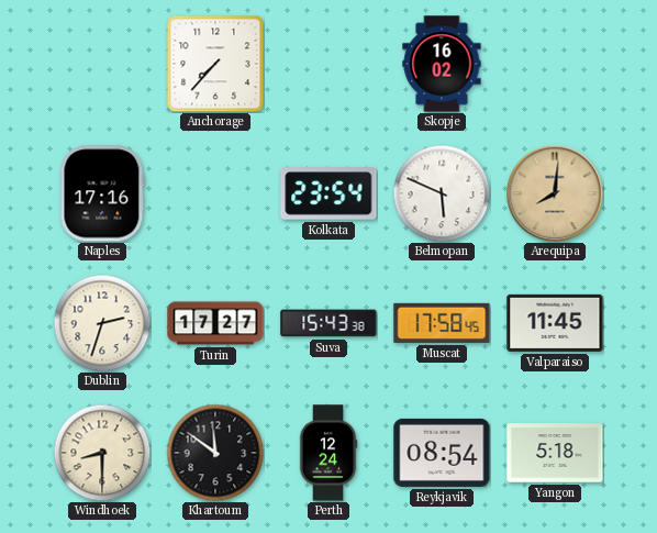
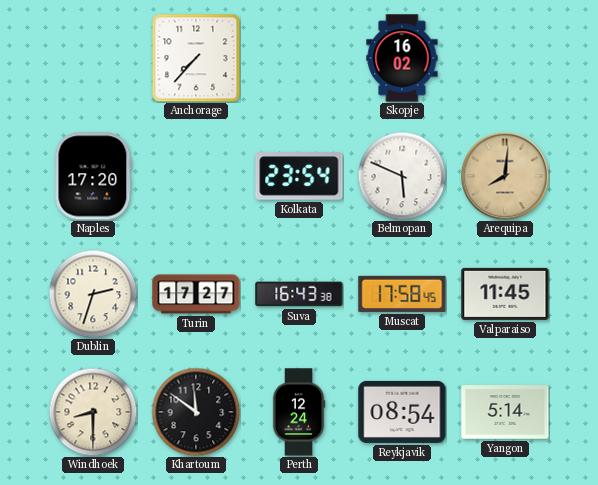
Naples: 17:16 -> 17:20
Suva: 15:43 -> 16:43
Yangon: 5:18 -> 5:14
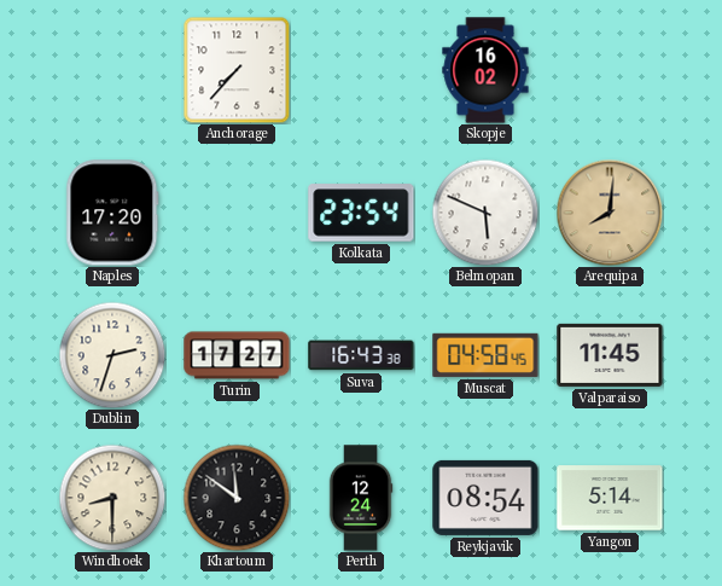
Muscat: 17:58 -> 04:58
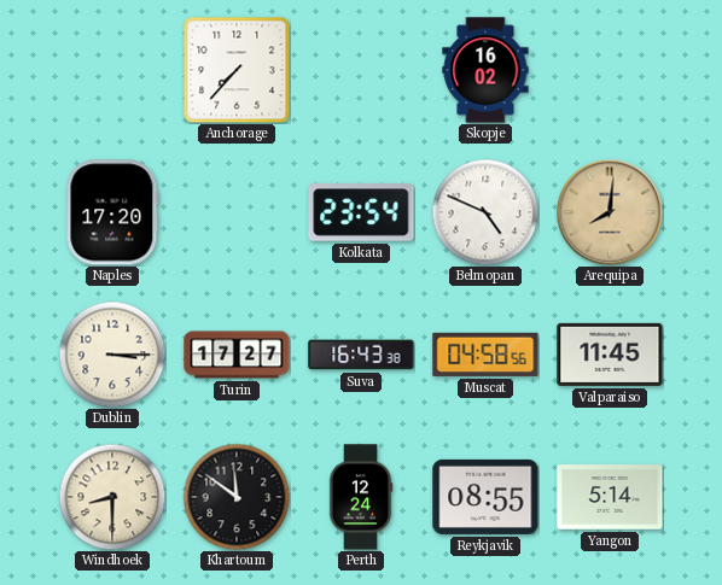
Belmopan: 5:49 -> 4:49
Dublin: 2:33 -> 3:15
Muscat: 04:58:45 -> 04:58:56
Reykjavik: 08:54 -> 08:55
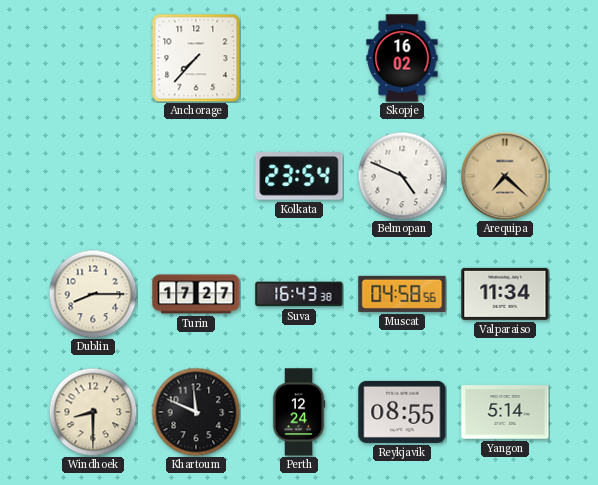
Naples: 17:20 -> none
Arequipa: 8:01 -> 7:22
Dublin: 3:15 -> 8:15
Valparaiso: 11:45 -> 11:34
Khartoum: 11:51 -> 11:49
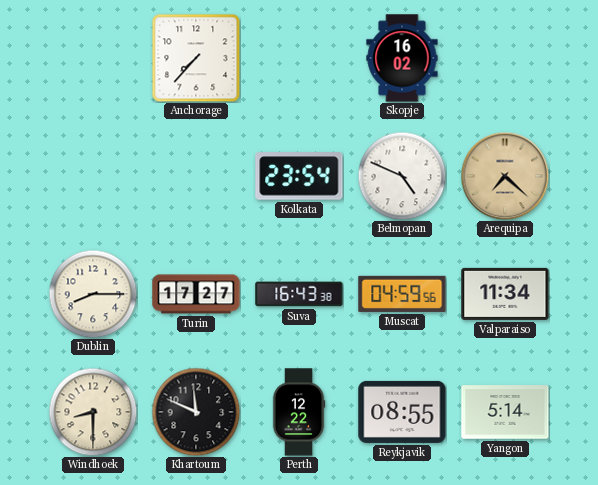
Muscat: 04:58 -> 04:59
Perth: 12:24 -> 12:22
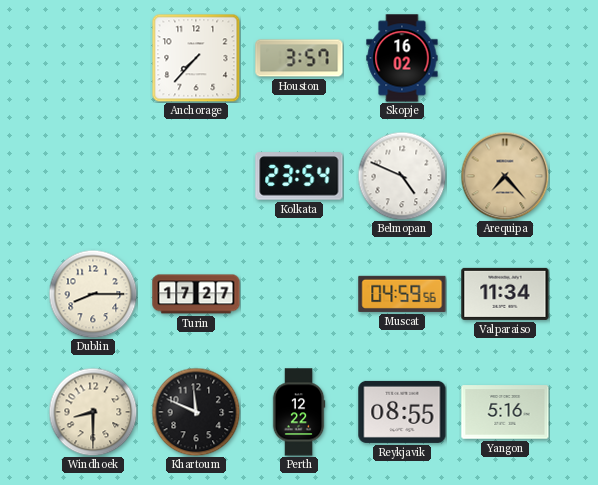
Houston: none -> 3:57
Arequipa: 7:22 -> 7:23
Suva: 16:43 -> none
Yangon: 5:14 -> 5:16
